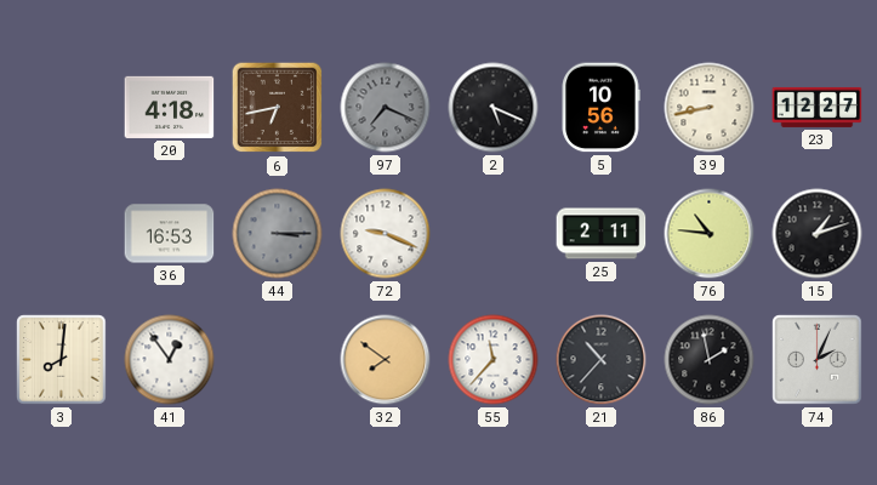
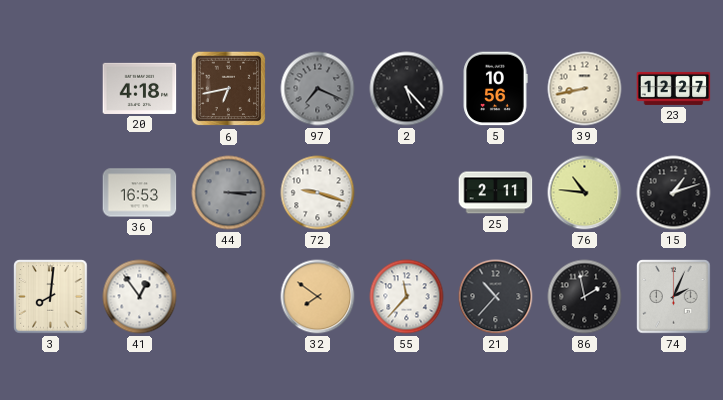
2: 5:19 -> 5:23
72: 9:19 -> 9:18
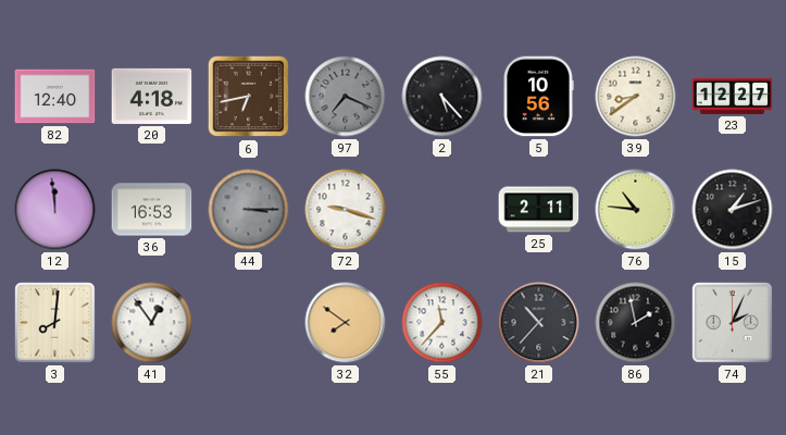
82: none -> 12:40
39: 8:43 -> 8:39
12: none -> 11:59
